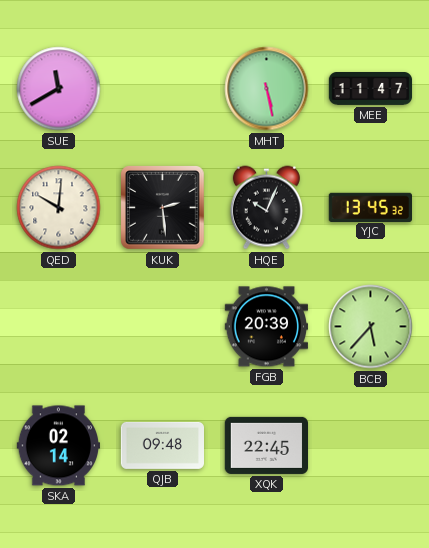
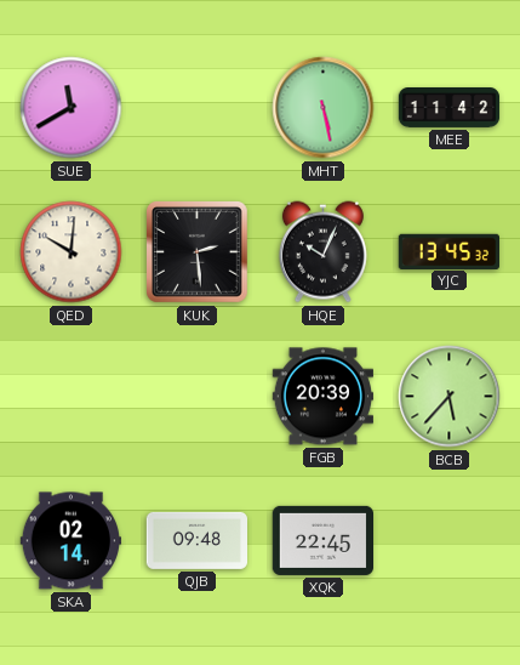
MEE: 11:47 -> 11:42
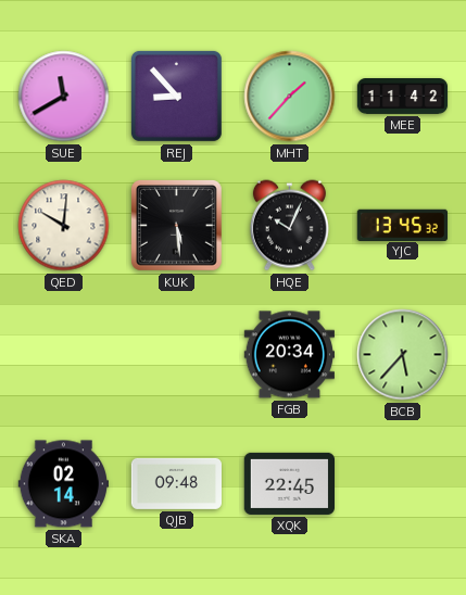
REJ: none -> 8:53
MHT: 5:28 -> 1:37
KUK: 2:29 -> 5:29
FGB: 20:39 -> 20:34
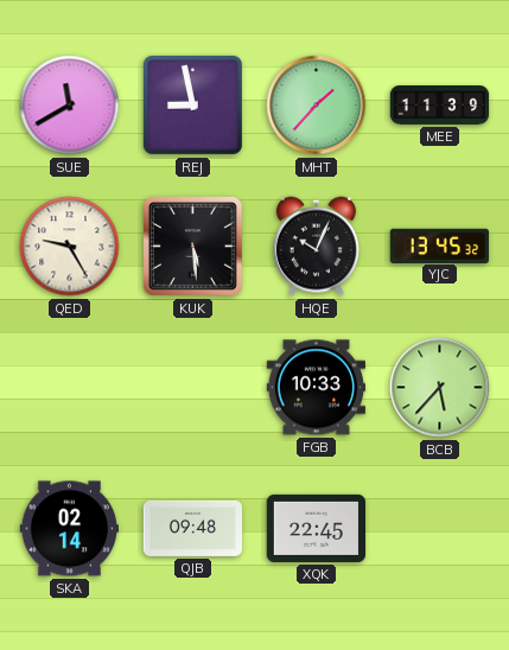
REJ: 8:53 -> 8:58
MEE: 11:42 -> 11:39
QED: 10:01 -> 9:25
FGB: 20:34 -> 10:33
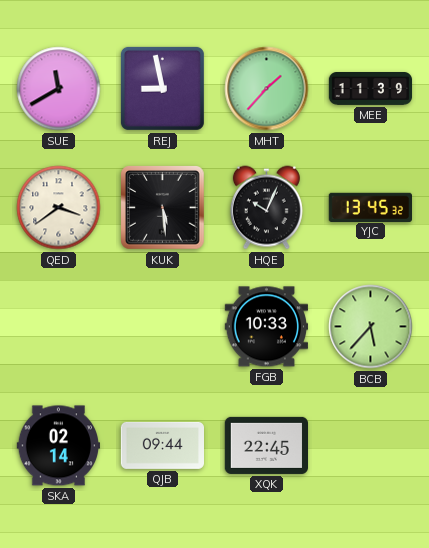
QED: 9:25 -> 3:39
QJB: 09:48 -> 09:44
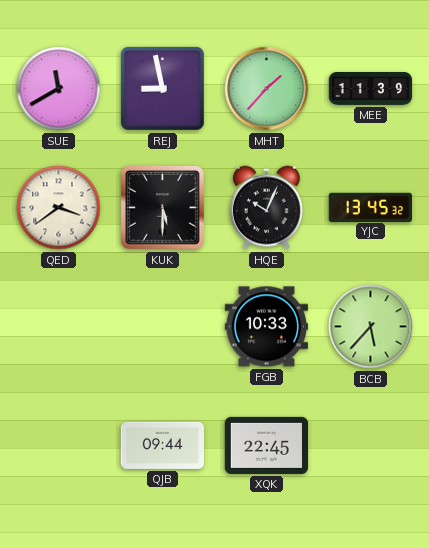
KUK: 5:29 -> 5:30
SKA: 02:14 -> none
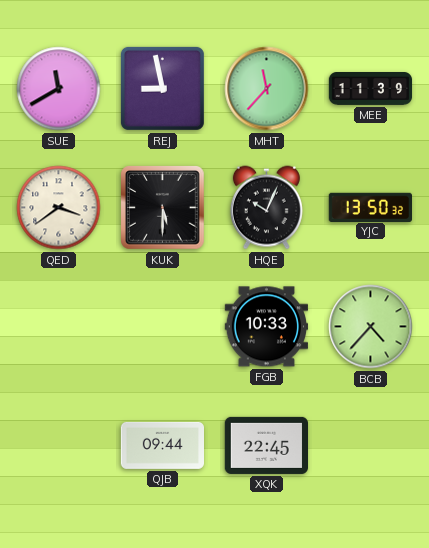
MHT: 1:37 -> 11:37
YJC: 13:45 -> 13:50
BCB: 5:37 -> 4:37
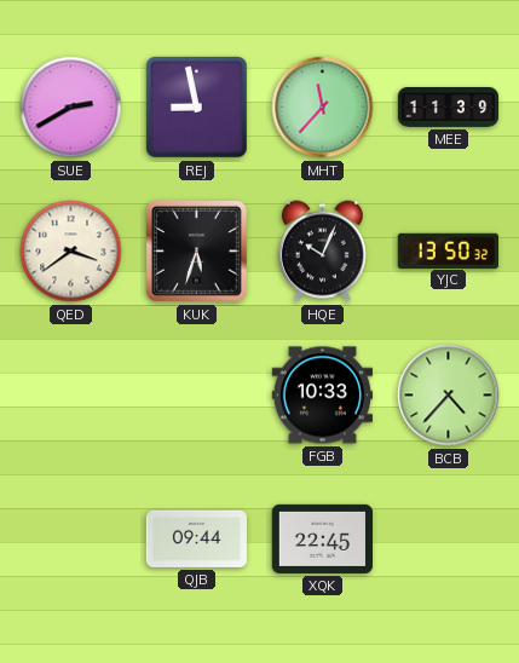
SUE: 11:40 -> 2:40
KUK: 5:30 -> 5:33
